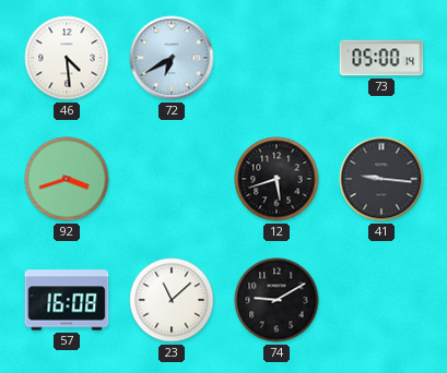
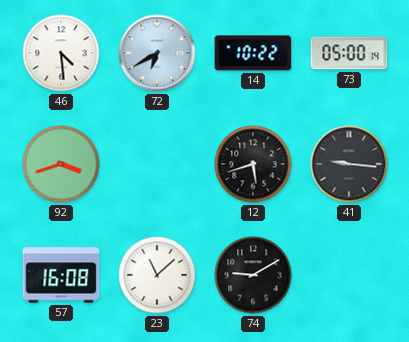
14: none -> 10:22
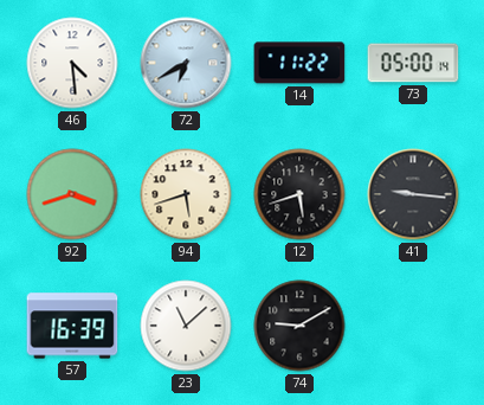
14: 10:22 -> 11:22
94: none -> 5:42
57: 16:08 -> 16:39
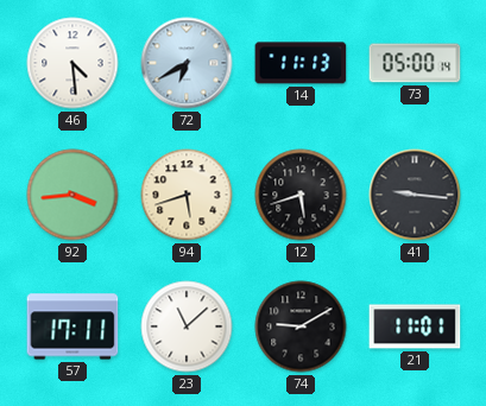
14: 11:22 -> 11:13
92: 3:42 -> 3:44
57: 16:39 -> 17:11
21: none -> 11:01
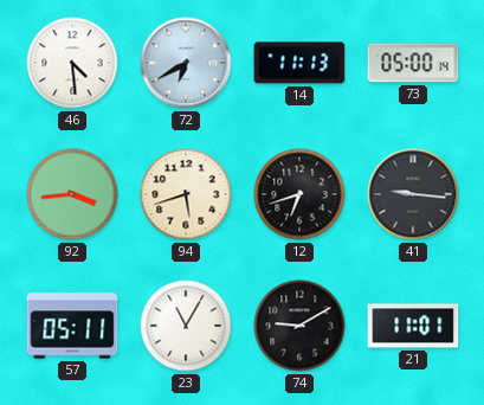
12: 5:42 -> 6:42
57: 17:11 -> 05:11
23: 11:08 -> 11:05
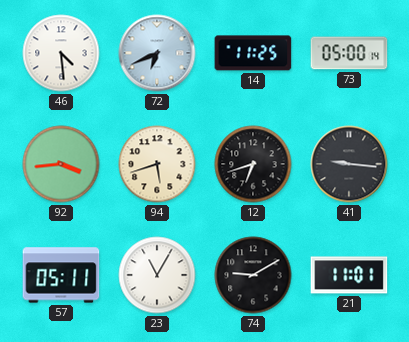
72: 6:40 -> 6:41
14: 11:13 -> 11:25
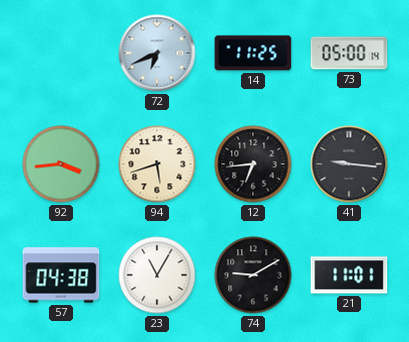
46: 4:29 -> none
12: 6:42 -> 6:44
57: 05:11 -> 04:38
